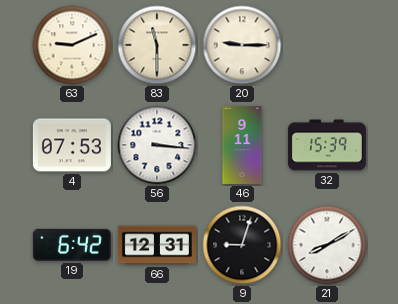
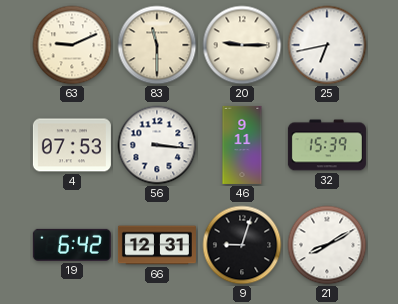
25: none -> 6:43
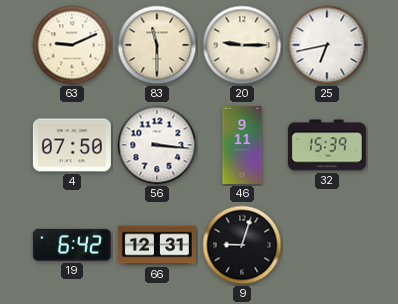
4: 07:53 -> 07:50
21: 8:10 -> none
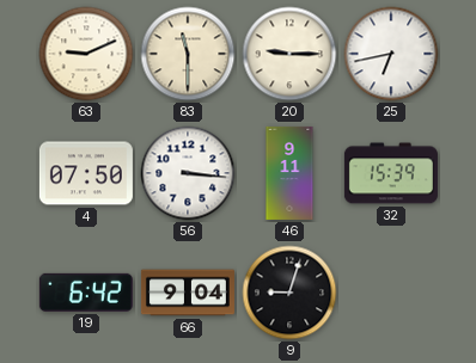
66: 12:31 -> 9:04
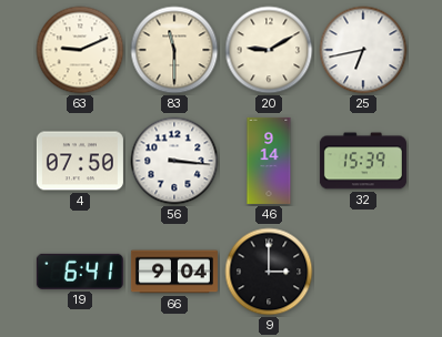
20: 9:15 -> 9:10
46: 9:11 -> 9:14
19: 6:42 -> 6:41
9: 9:03 -> 3:00
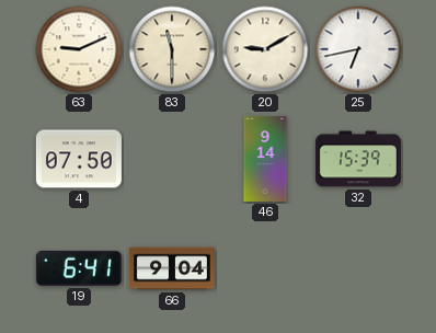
56: 3:16 -> none
9: 3:00 -> none
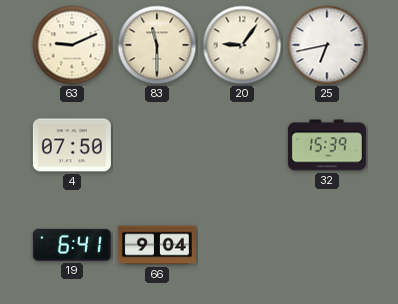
20: 9:10 -> 9:06
46: 9:14 -> none
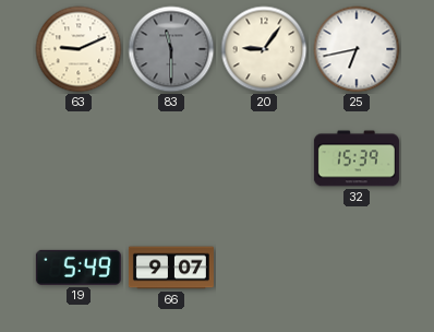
83 dial: cream -> grey
4: 07:50 -> none
19: 6:41 -> 5:49
66: 9:04 -> 9:07
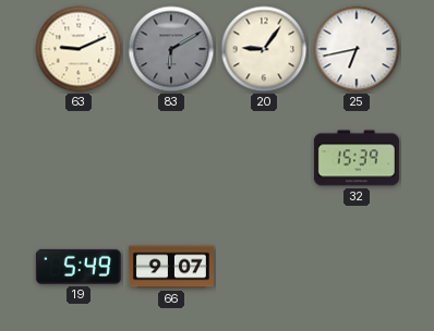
83: 11:30 -> 6:10
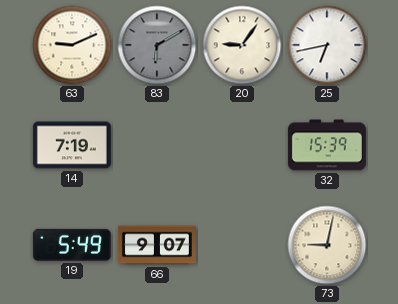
14: none -> 7:19
73: none -> 9:02
